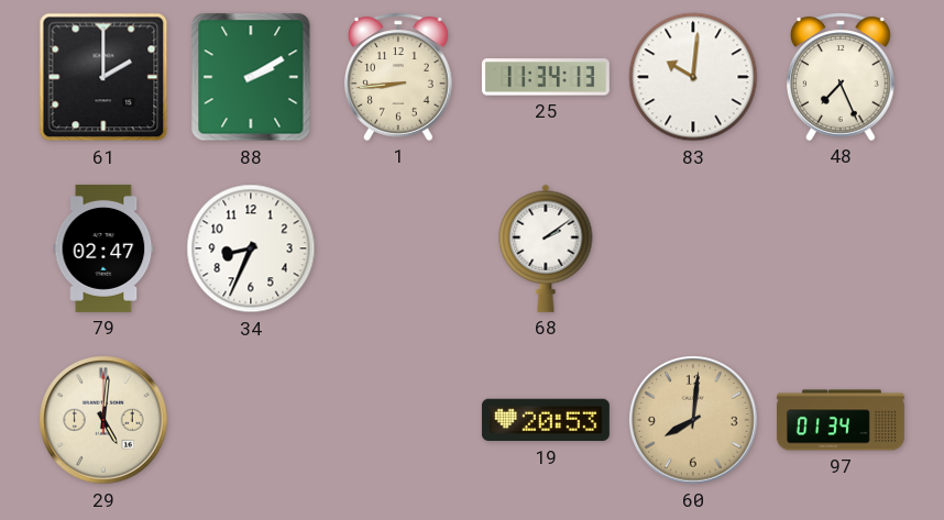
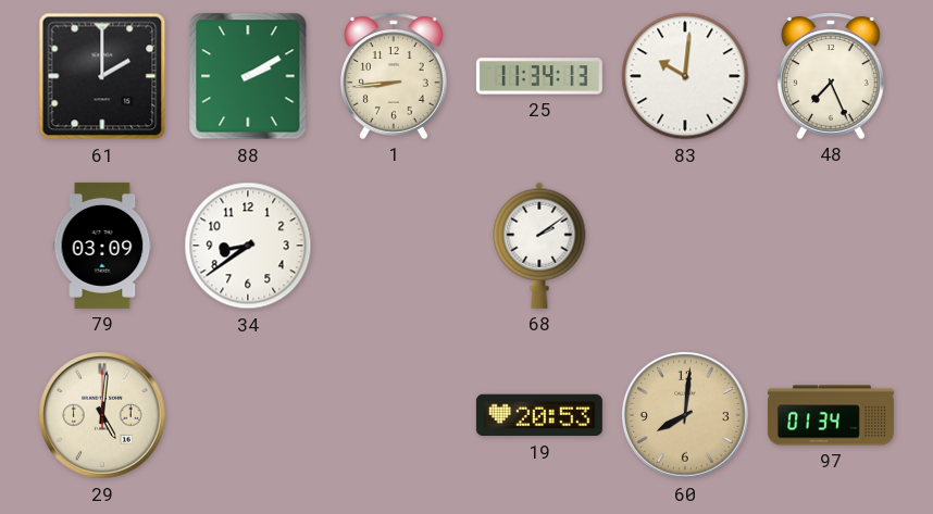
79: 02:47 -> 03:09
34: 8:34 -> 8:39
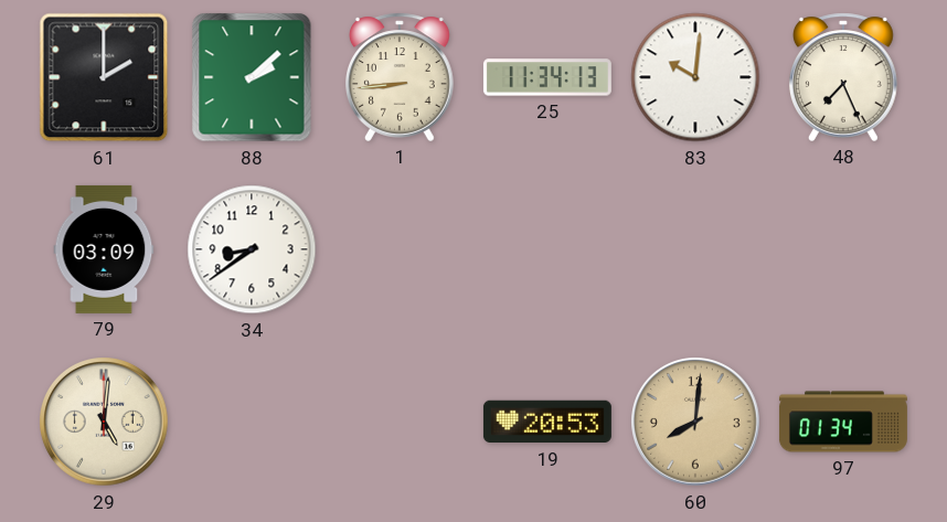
88: 2:10 -> 2:08
68: 2:09 -> none
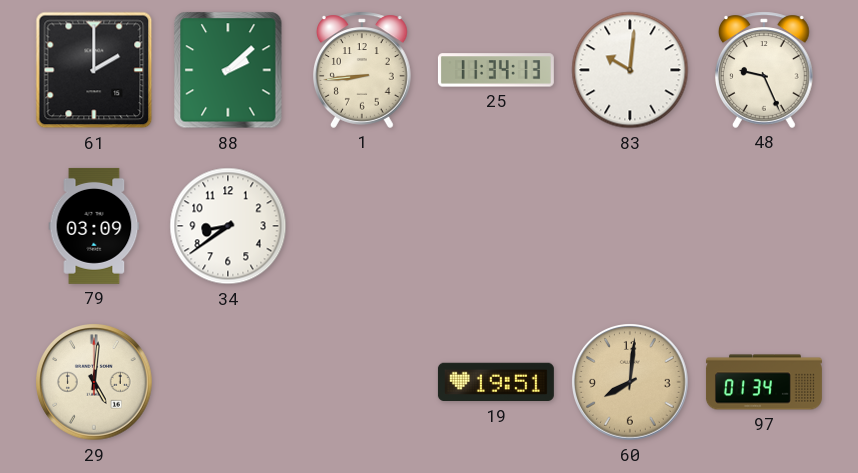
48: 7:26 -> 9:26
19: 20:53 -> 19:51
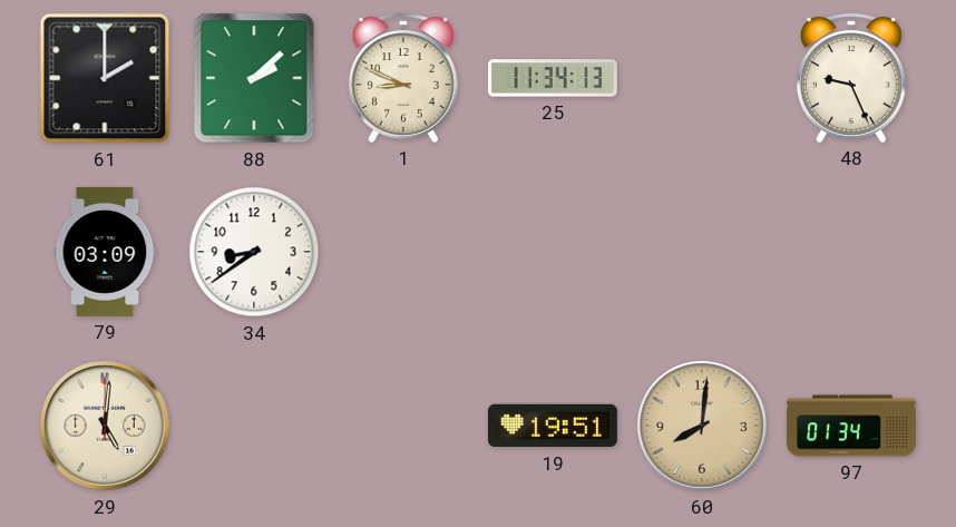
1: 8:44 -> 8:49
83: 10:01 -> none
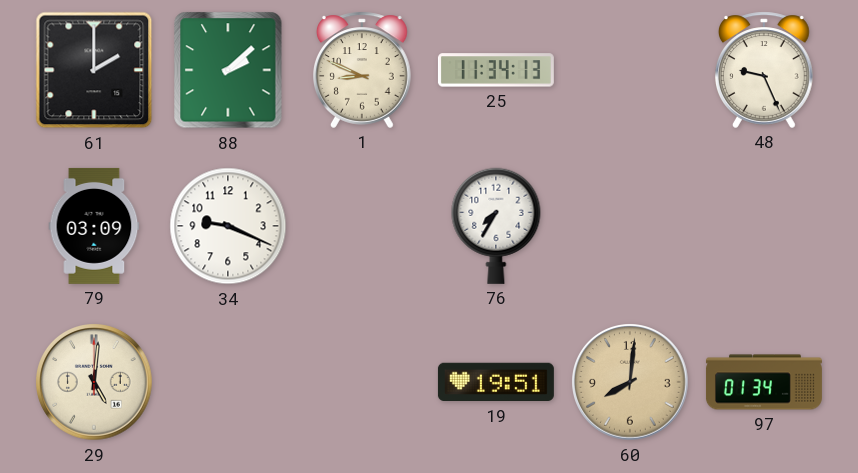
34: 8:39 -> 9:19
76: none -> 7:35
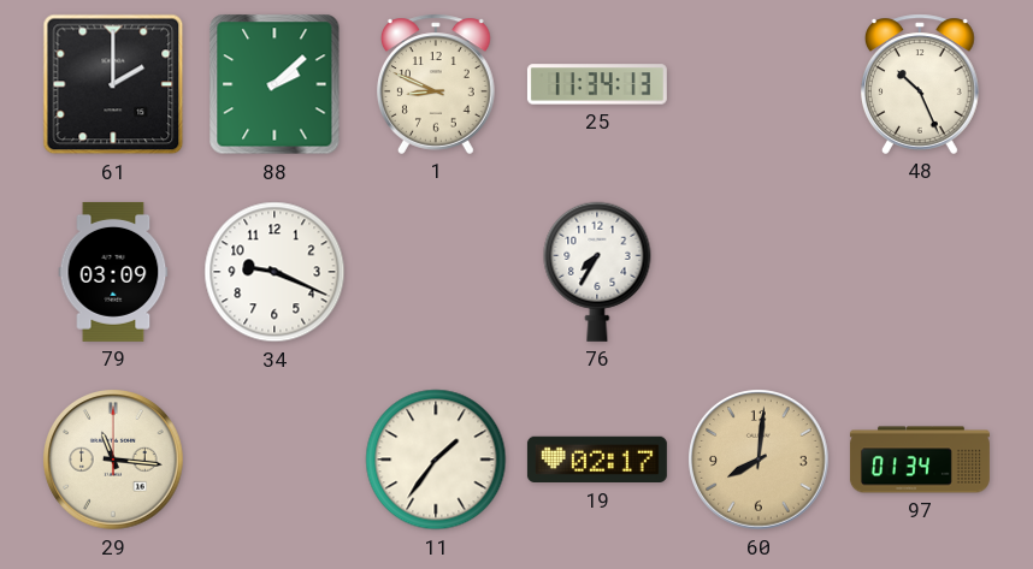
48: 9:26 -> 10:26
29: 5:01 -> 11:16
11: none -> 1:36
19: 19:51 -> 02:17
